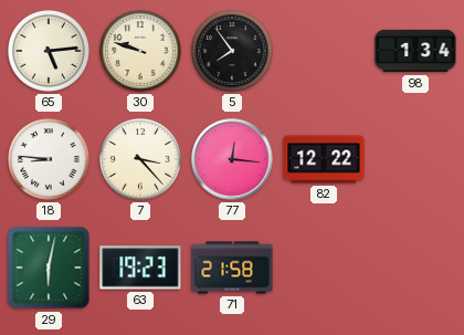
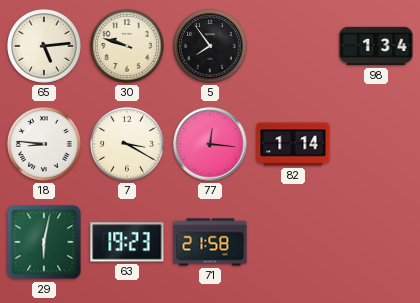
7: 3:23 -> 3:20
82: 12:22 -> 1:14
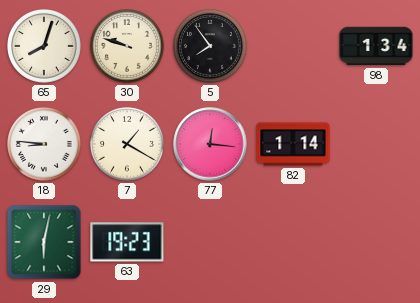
65: 5:14 -> 8:03
7: 3:20 -> 1:20
71: 21:58 -> none
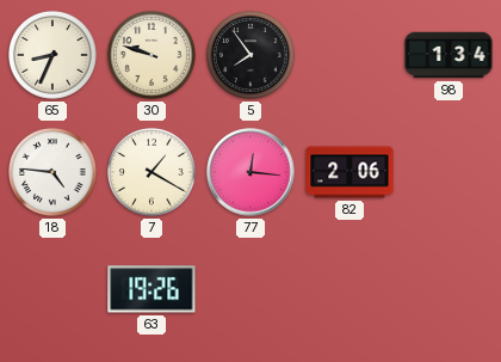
65: 8:03 -> 8:34
18: 8:46 -> 4:46
82: 1:14 -> 2:06
29: 6:02 -> none
63: 19:23 -> 19:26
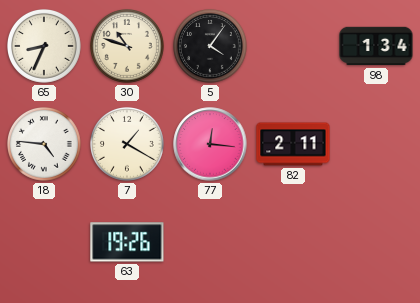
30: 9:48 -> 10:48
5: 7:54 -> 4:06
82: 2:06 -> 2:11
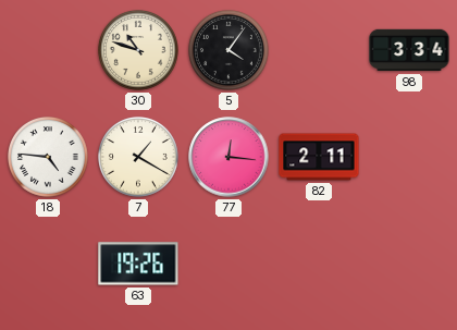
65: 8:34 -> none
98: 1:34 -> 3:34
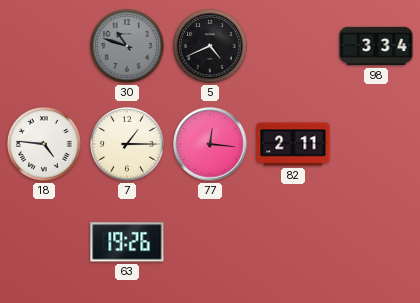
30 dial: cream -> grey
5: 4:06 -> 4:41
7: 1:20 -> 1:15
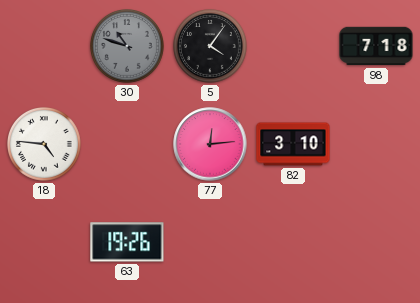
5: 4:41 -> 4:06
98: 3:34 -> 7:18
7: 1:15 -> none
77: 12:16 -> 12:14
82: 2:11 -> 3:10
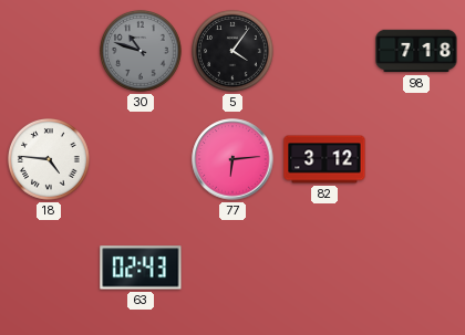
77: 12:14 -> 6:14
82: 3:10 -> 3:12
63: 19:26 -> 02:43
